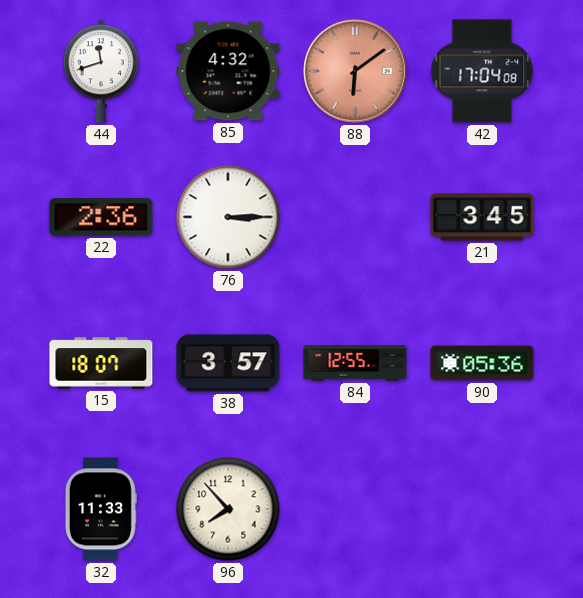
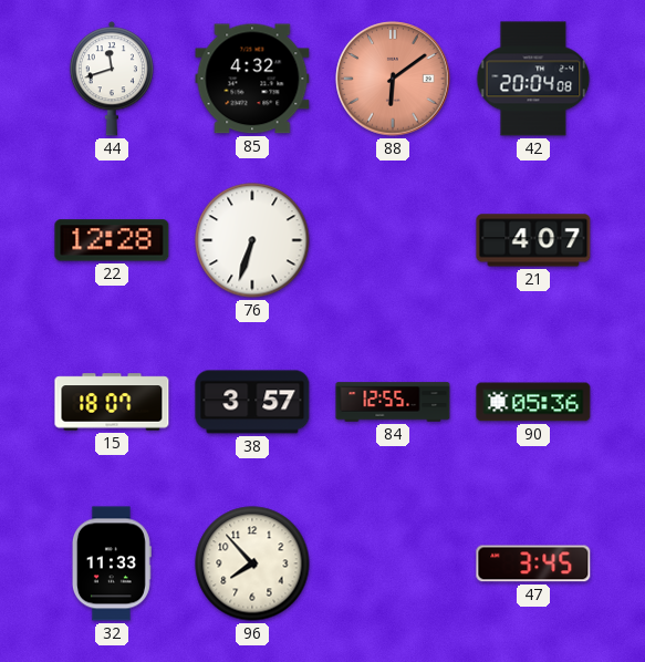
42: 17:04 -> 20:04
22: 2:36 -> 12:28
76: 3:15 -> 6:33
21: 3:45 -> 4:07
47: none -> 3:45
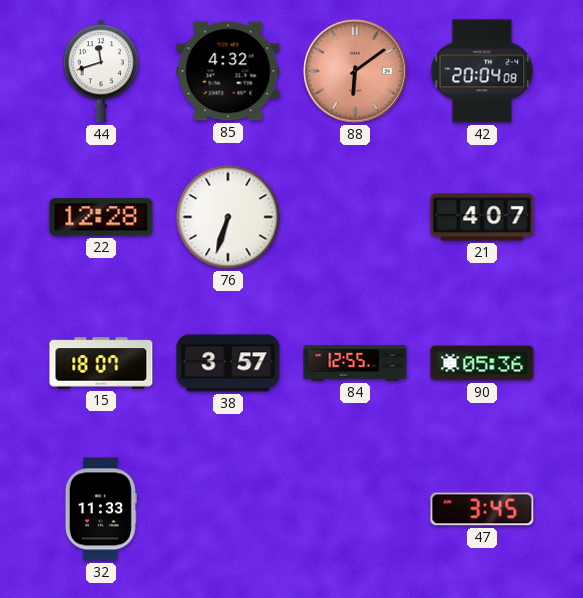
96: 7:53 -> none
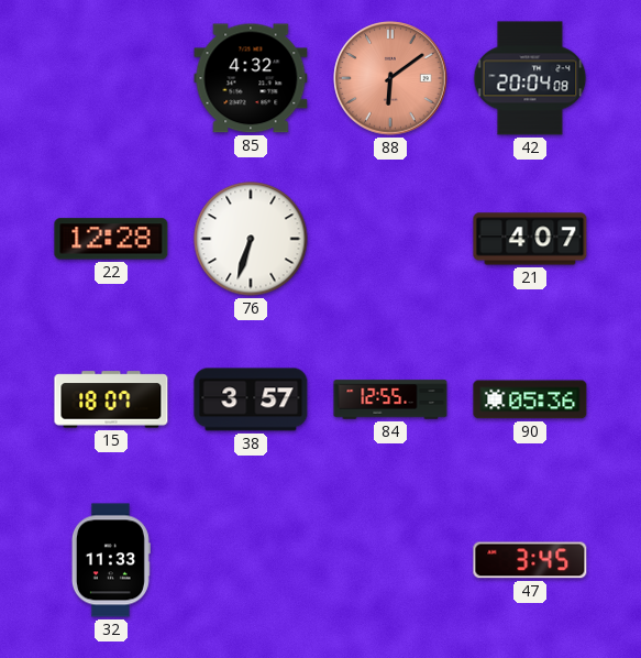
44: 11:42 -> none
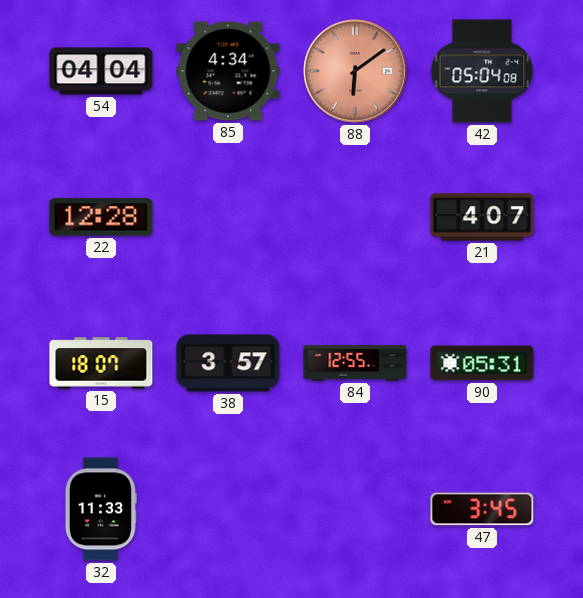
54: none -> 04:04
85: 4:32 -> 4:34
42: 20:04 -> 05:04
76: 6:33 -> none
90: 05:36 -> 05:31
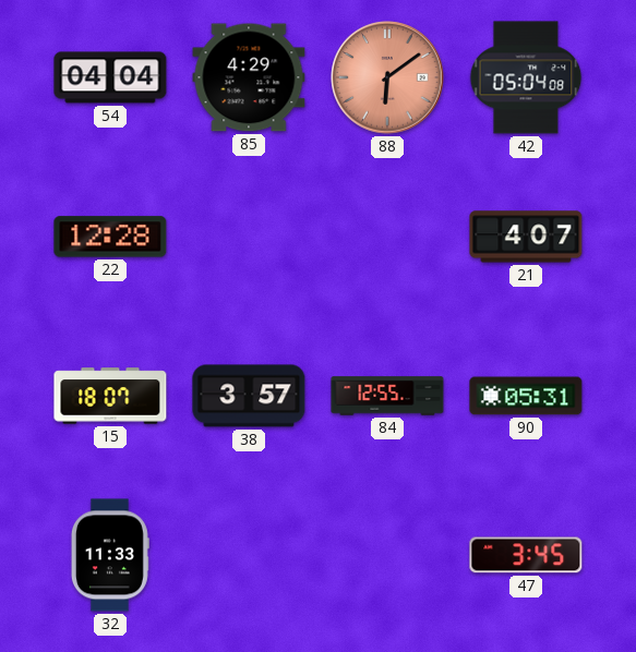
85: 4:34 -> 4:29
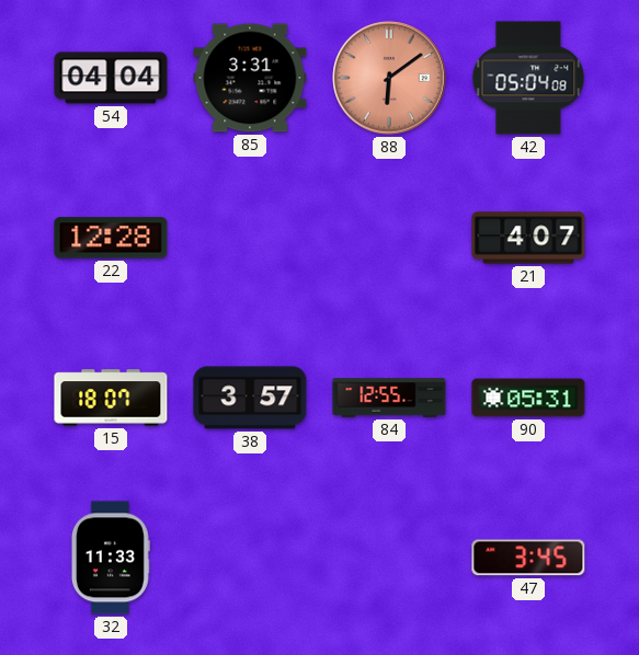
85: 4:29 -> 3:31
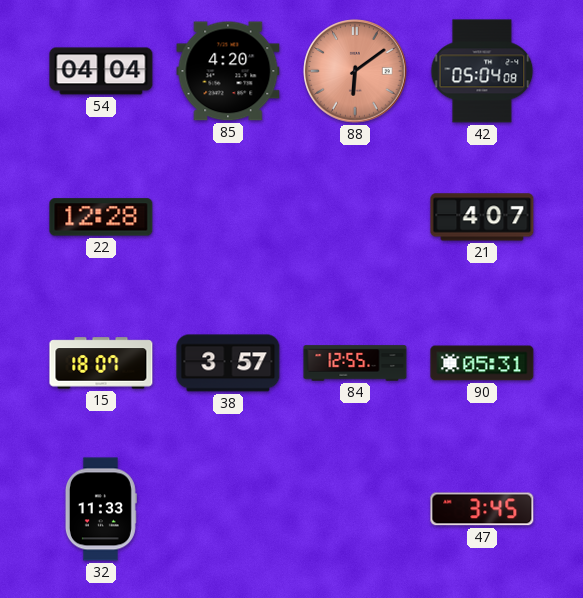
85: 3:31 -> 4:20
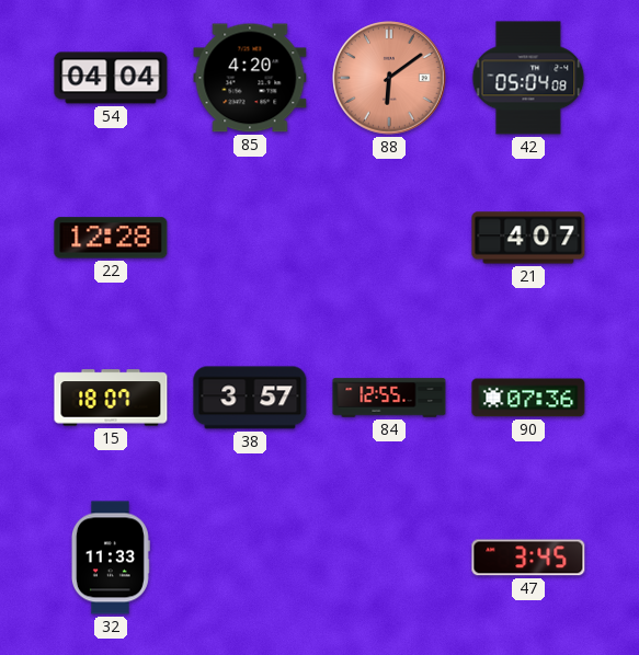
90: 05:31 -> 07:36
